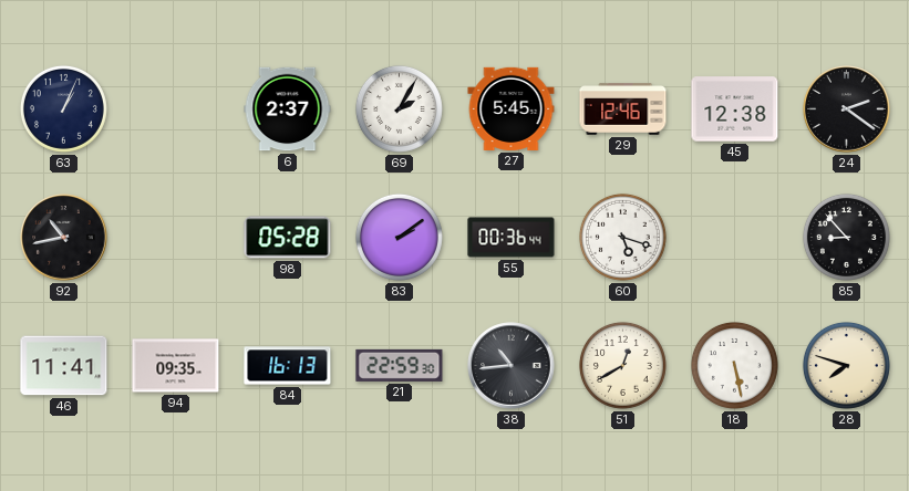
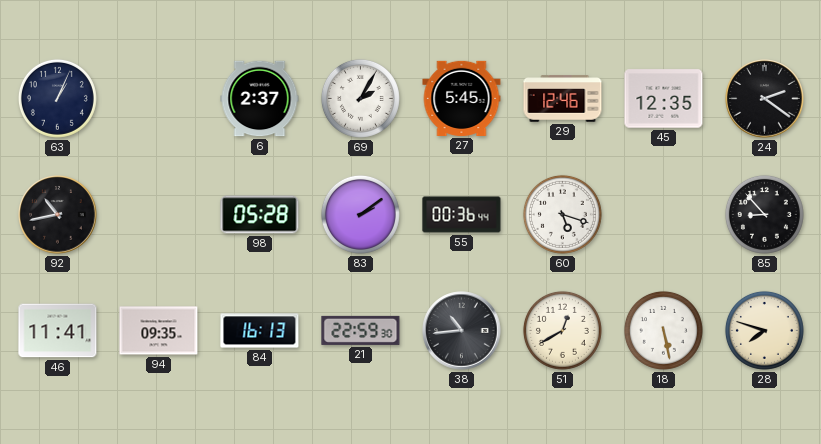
45: 12:38 -> 12:35
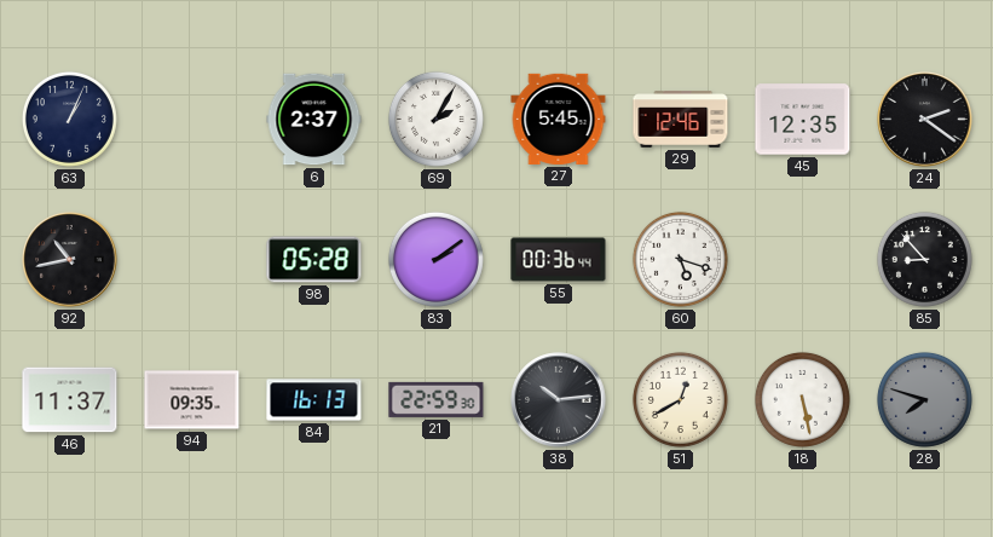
46: 11:41 -> 11:37
38: 10:44 -> 10:14
28 dial: cream -> grey
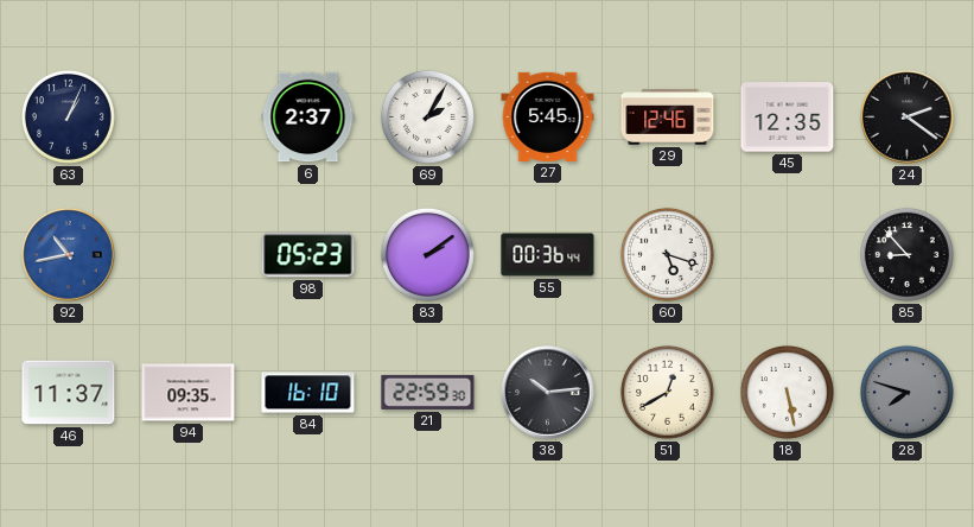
92 dial: black -> blue
98: 05:28 -> 05:23
84: 16:13 -> 16:10
